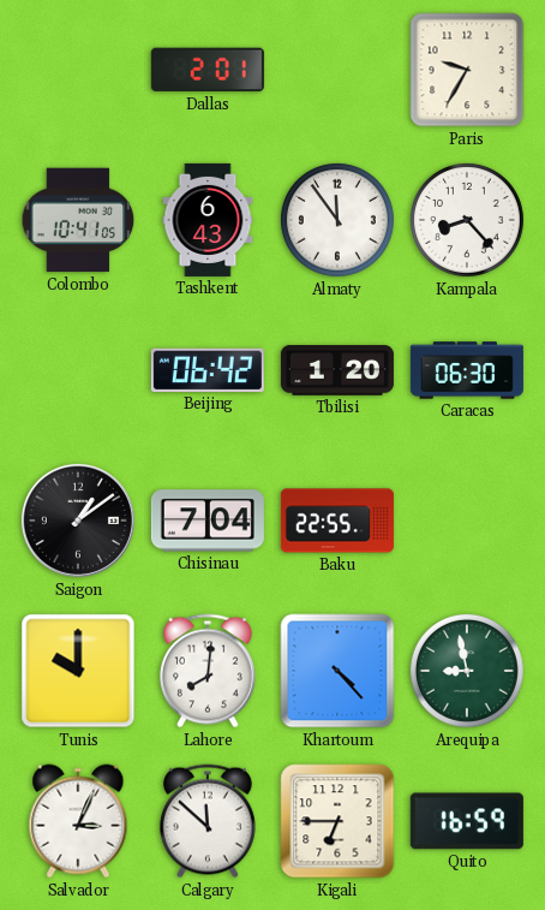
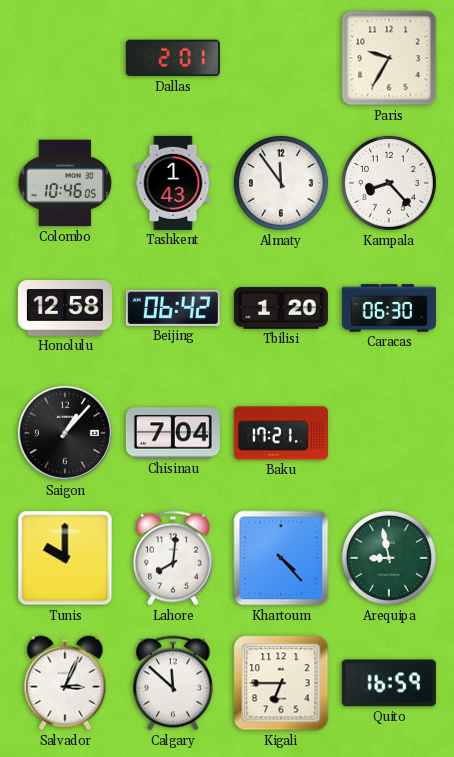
Colombo: 10:41 -> 10:46
Tashkent: 6:43 -> 1:43
Honolulu: none -> 12:58
Saigon: 1:09 -> 1:07
Baku: 22:55 -> 17:21
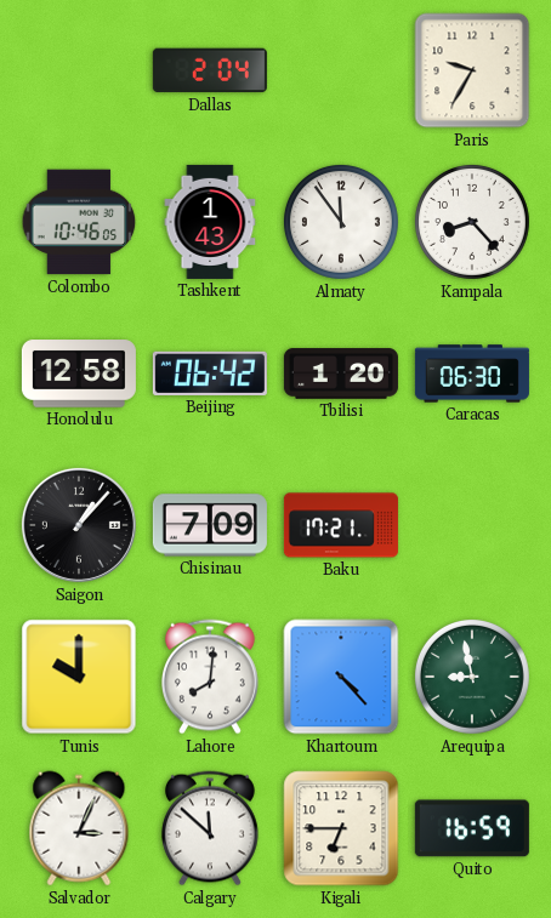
Dallas: 2:01 -> 2:04
Chisinau: 7:04 -> 7:09
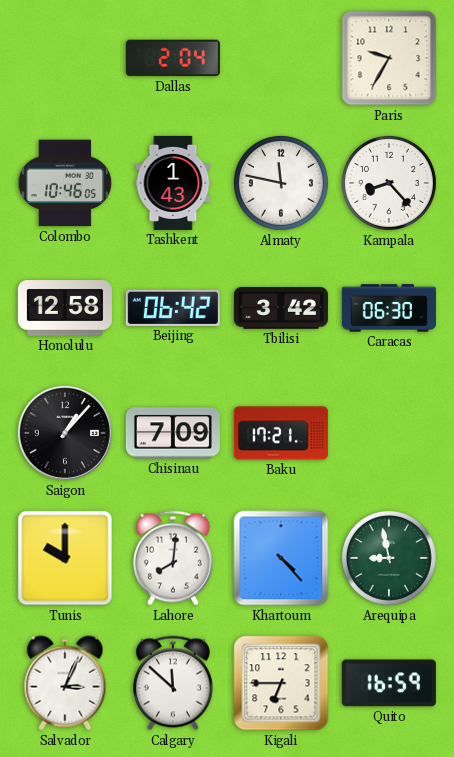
Almaty: 11:54 -> 11:47
Tbilisi: 1:20 -> 3:42
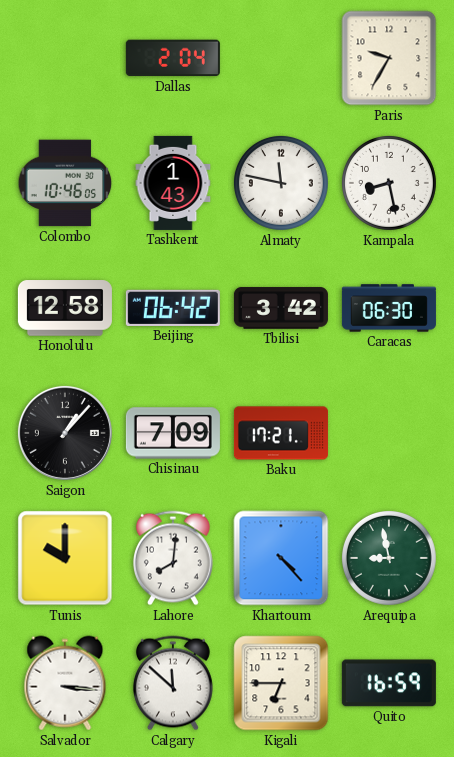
Kampala: 8:23 -> 8:28
Salvador: 3:04 -> 3:16
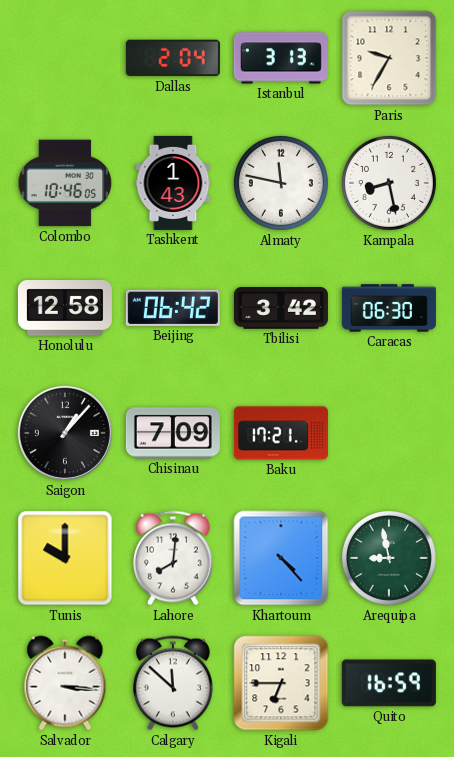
Istanbul: none -> 3:13
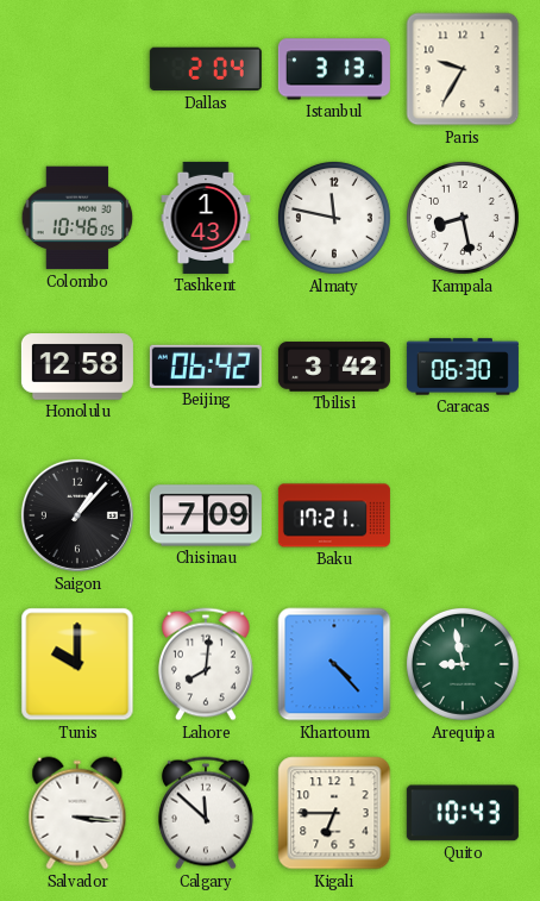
Quito: 16:59 -> 10:43
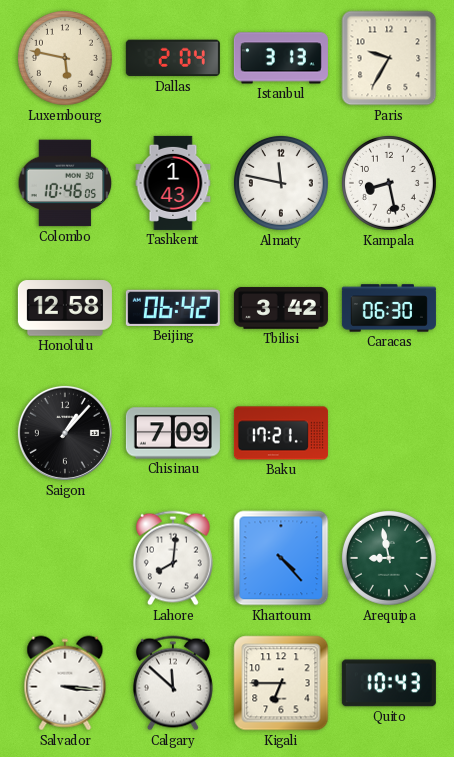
Luxembourg: none -> 5:47
Tunis: 10:00 -> none
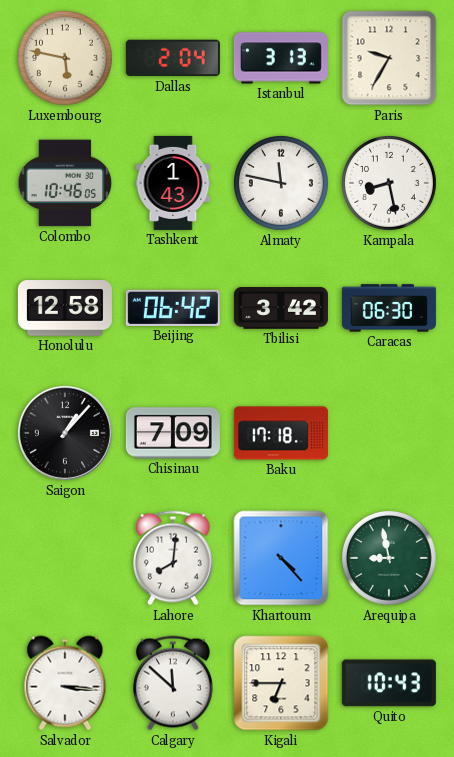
Baku: 17:21 -> 17:18
